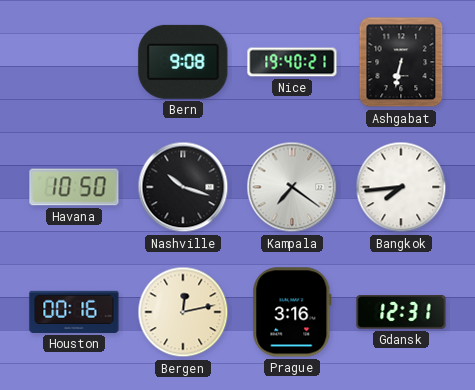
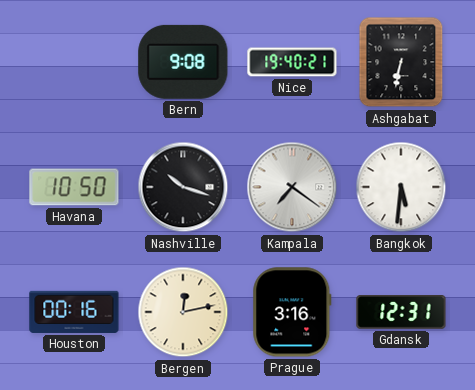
Bangkok: 7:44 -> 5:31
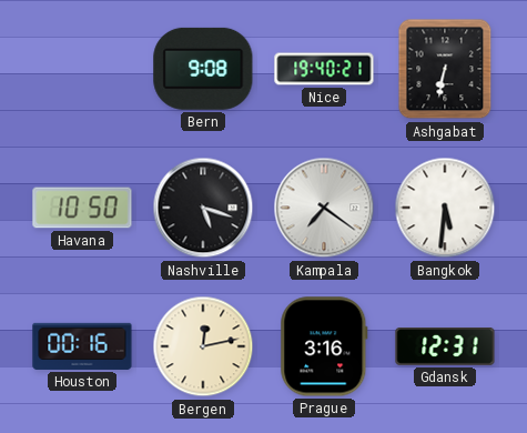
Nashville: 10:18 -> 5:18
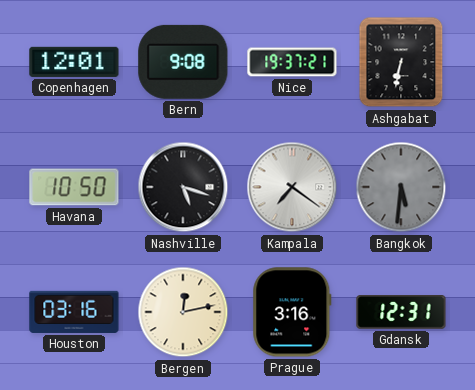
Copenhagen: none -> 12:01
Nice: 19:40 -> 19:37
Bangkok dial: white -> grey
Houston: 00:16 -> 03:16
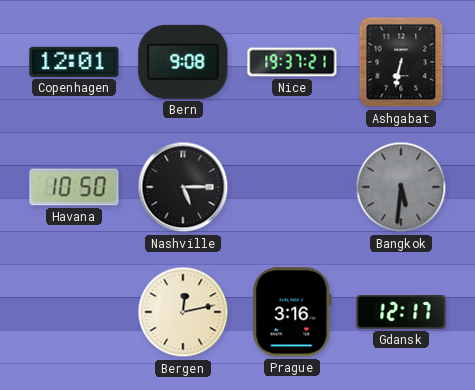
Nashville: 5:18 -> 5:15
Kampala: 7:21 -> none
Houston: 03:16 -> none
Gdansk: 12:31 -> 12:17
